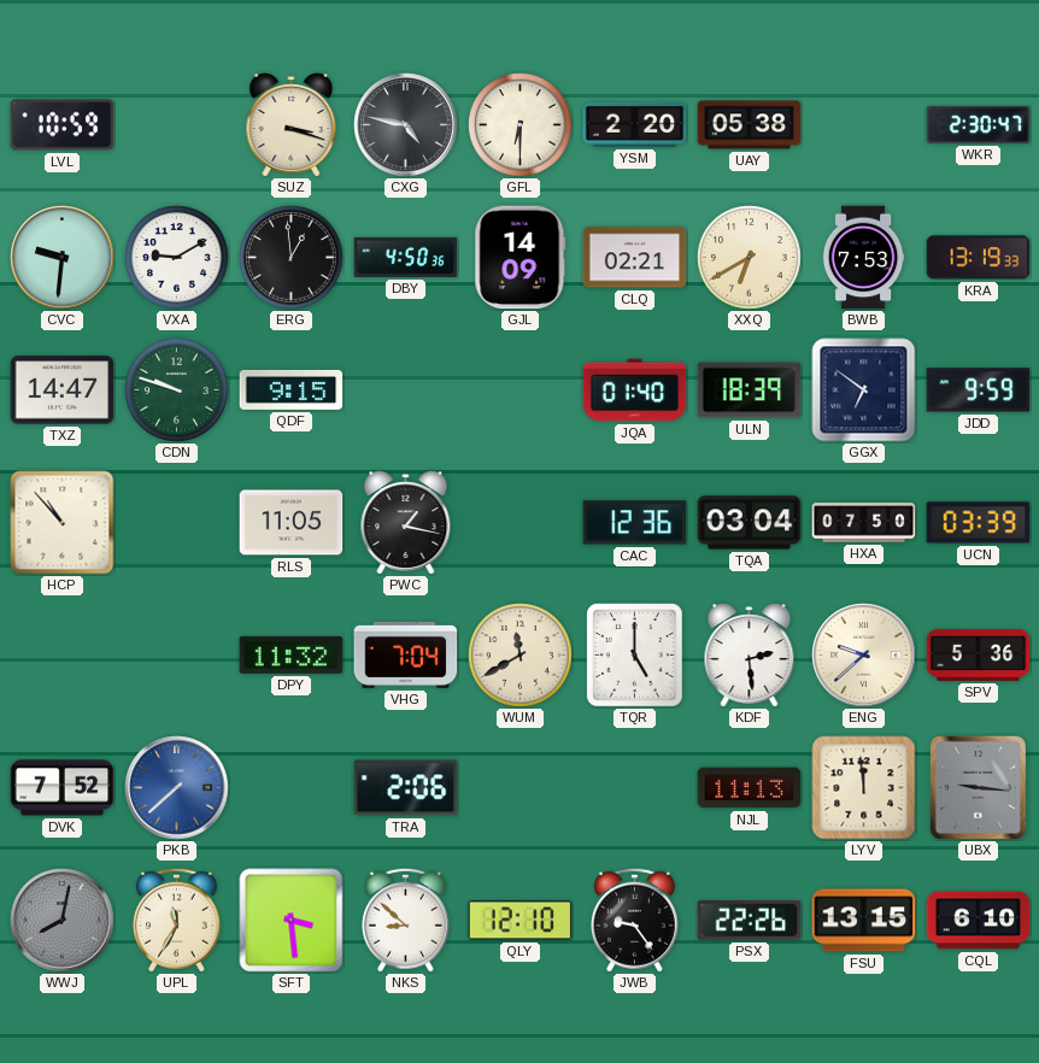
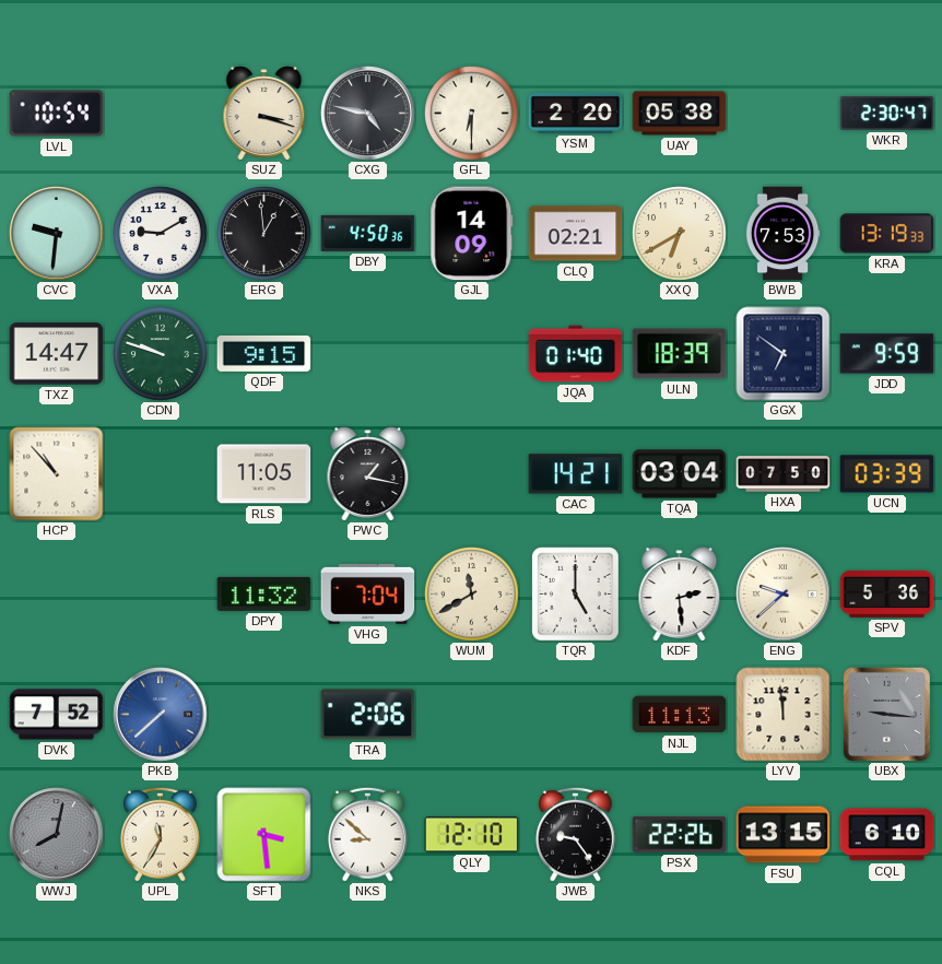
LVL: 10:59 -> 10:54
CAC: 12:36 -> 14:21
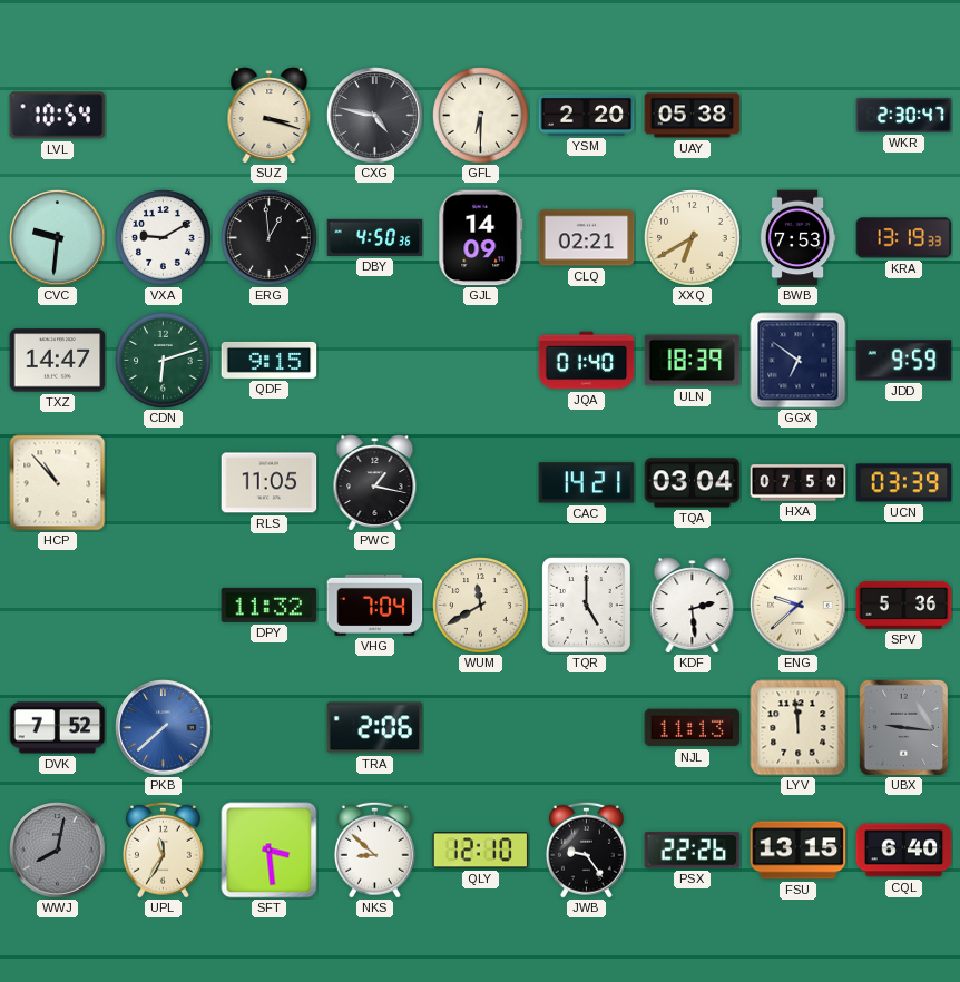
CDN: 9:48 -> 6:12
CQL: 6:10 -> 6:40
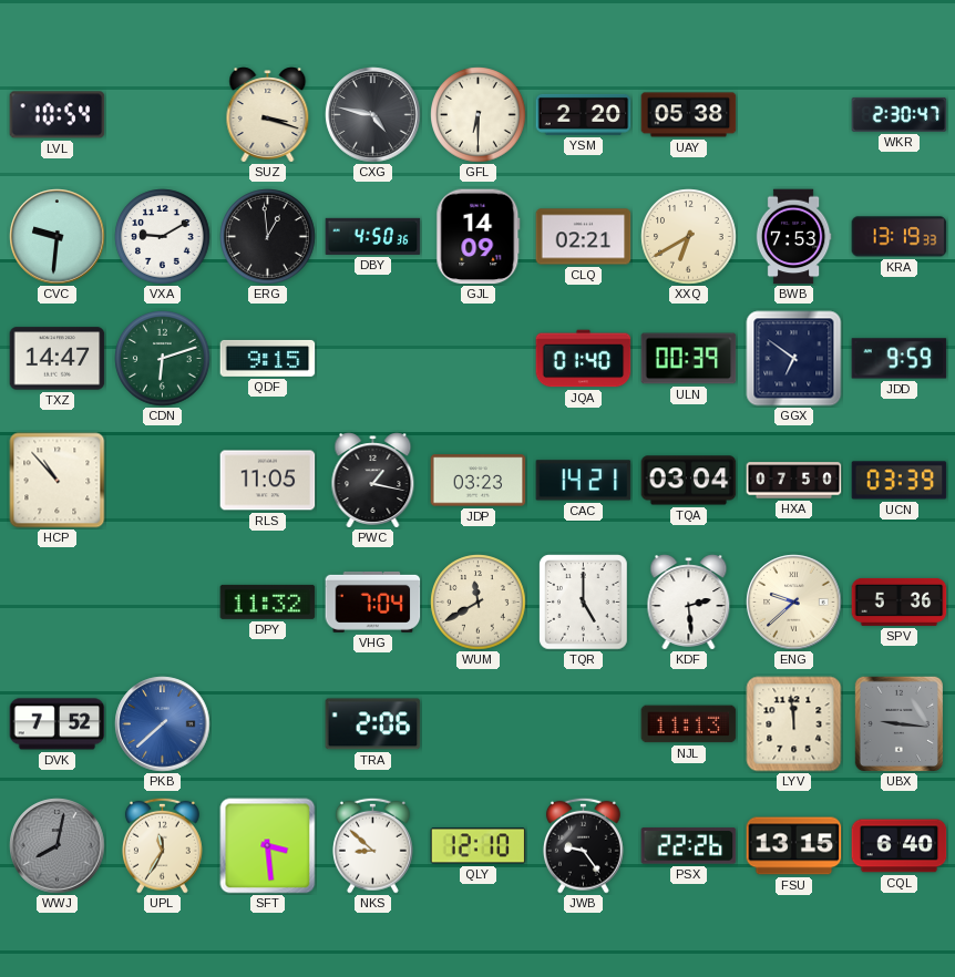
ULN: 18:39 -> 00:39
JDP: none -> 03:23
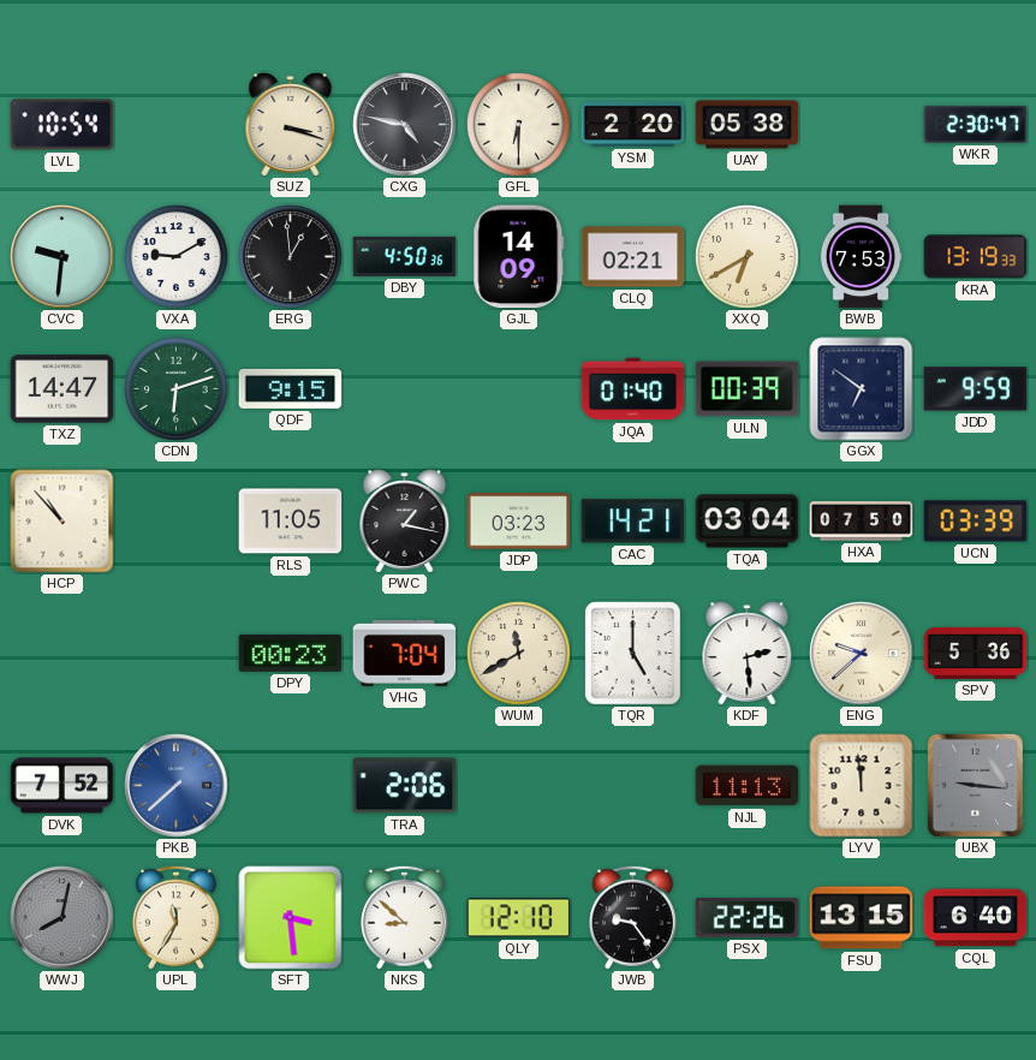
DPY: 11:32 -> 00:23
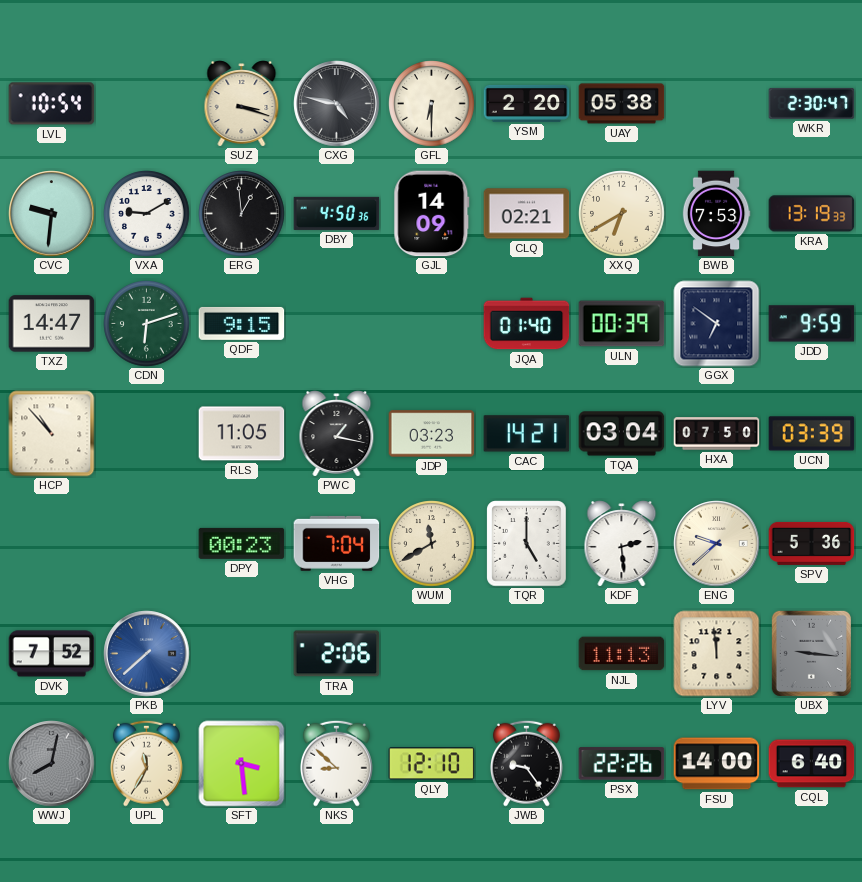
FSU: 13:15 -> 14:00
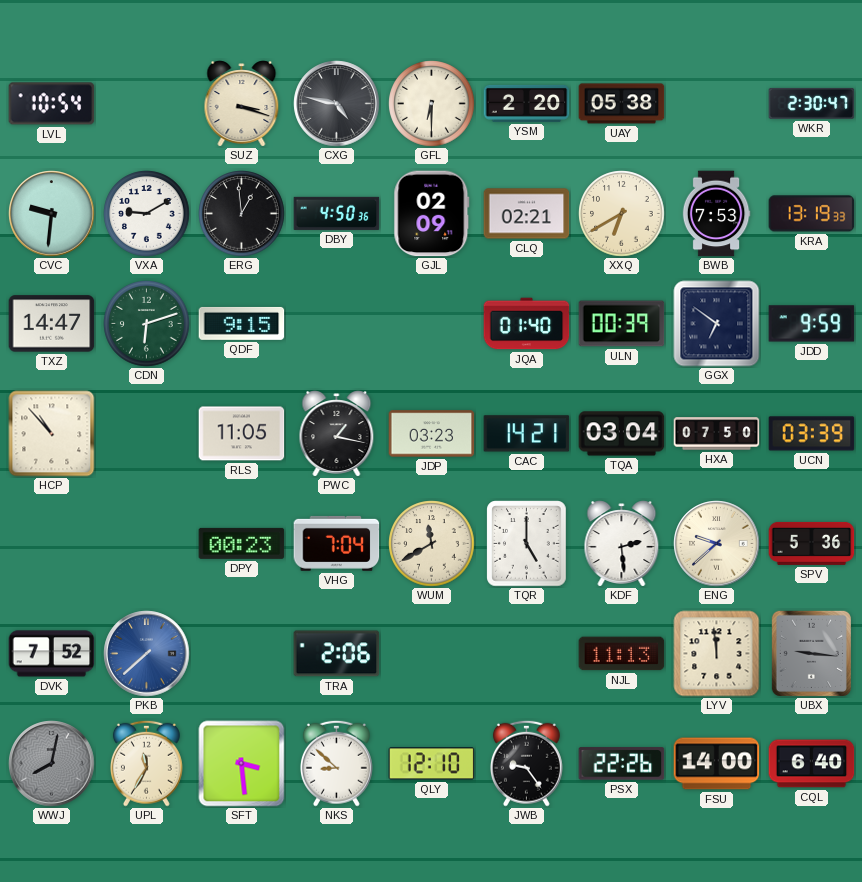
GJL: 14:09 -> 02:09
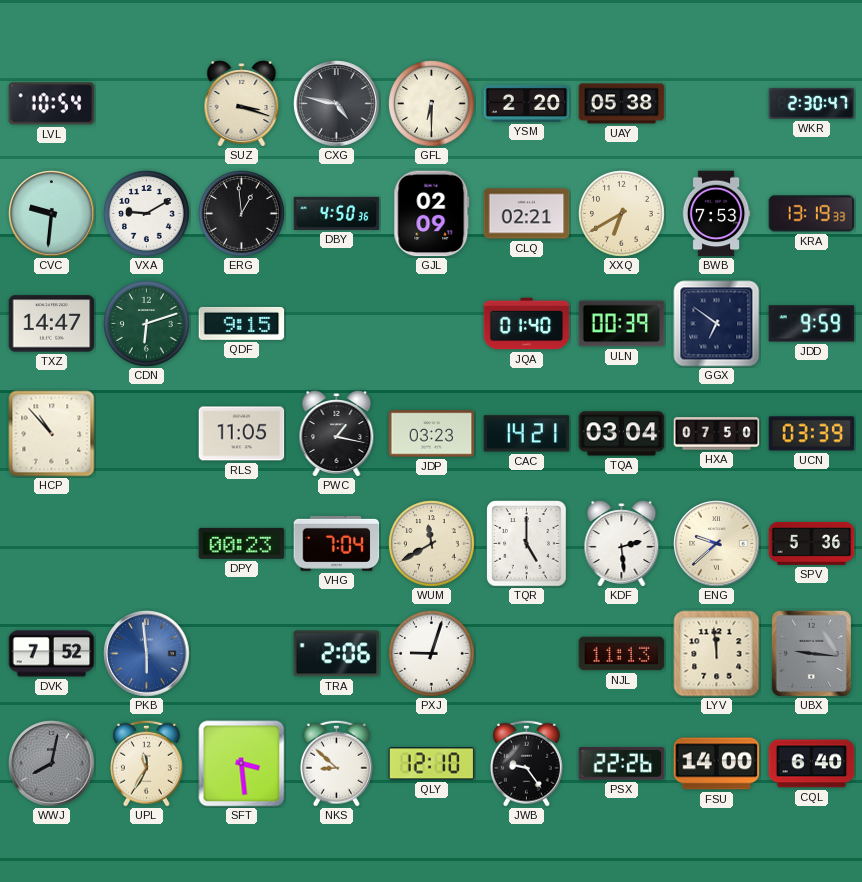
PKB: 7:38 -> 5:59
PXJ: none -> 9:03
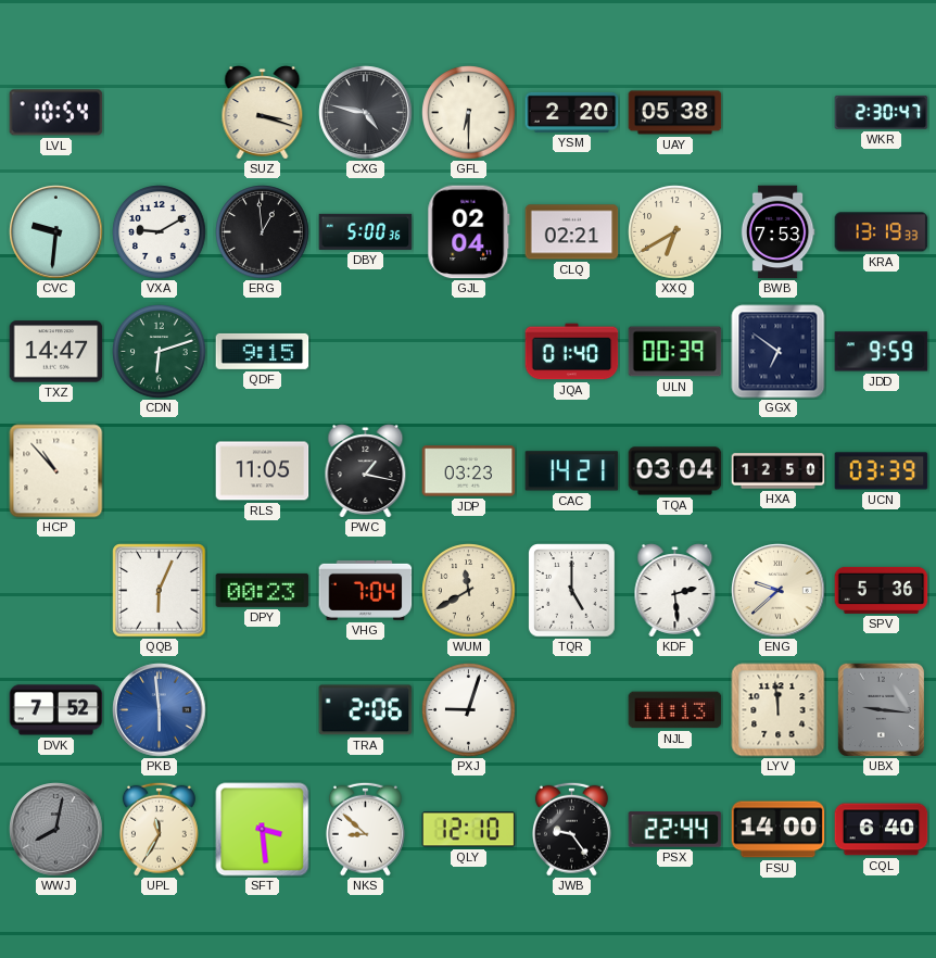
DBY: 4:50 -> 5:00
GJL: 02:09 -> 02:04
HXA: 07:50 -> 12:50
QQB: none -> 6:04
PSX: 22:26 -> 22:44
